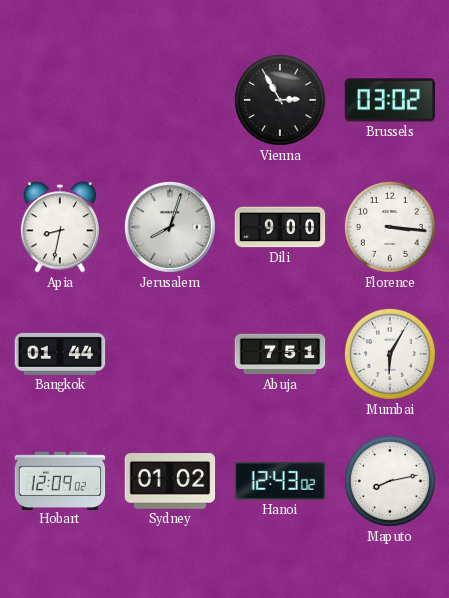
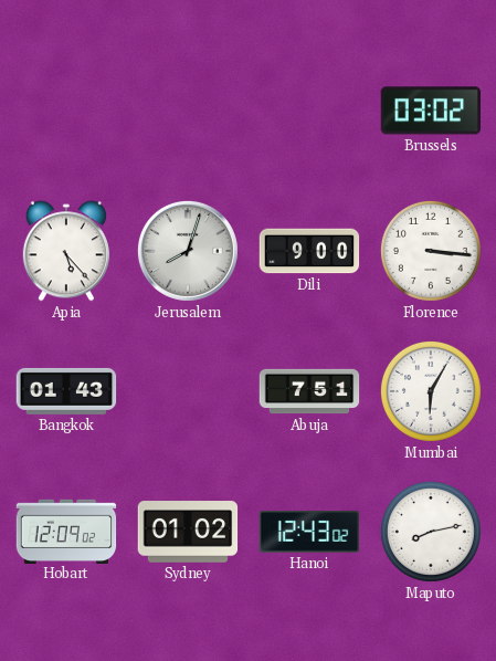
Vienna: 2:55 -> none
Apia: 8:32 -> 5:23
Bangkok: 01:44 -> 01:43
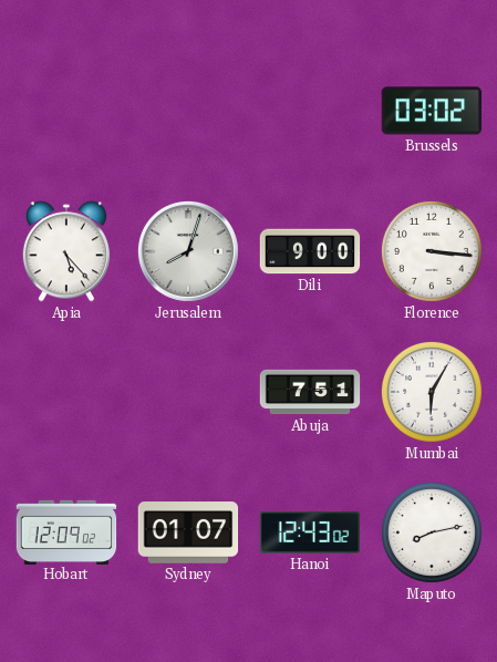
Bangkok: 01:43 -> none
Sydney: 01:02 -> 01:07
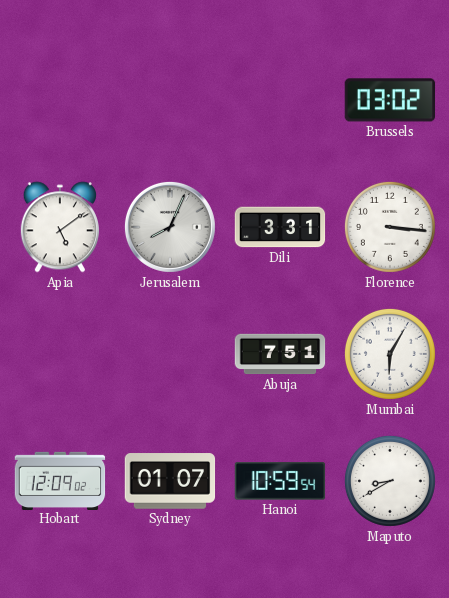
Apia: 5:23 -> 5:09
Jerusalem: 8:03 -> 8:04
Dili: 9:00 -> 3:31
Hanoi: 12:43 -> 10:59
Maputo: 8:13 -> 8:40
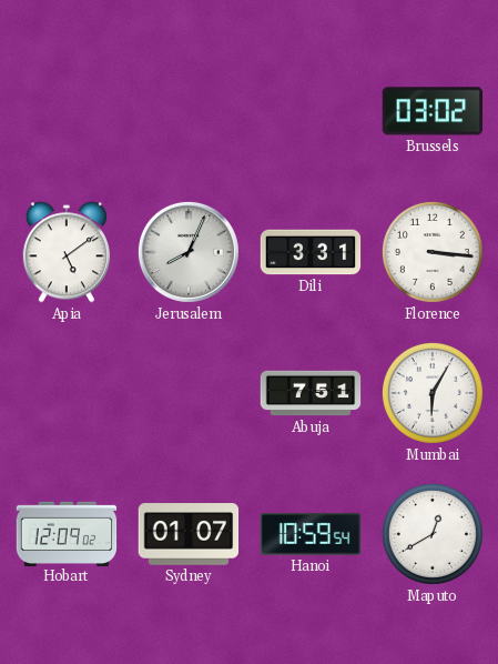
Maputo: 8:40 -> 12:40
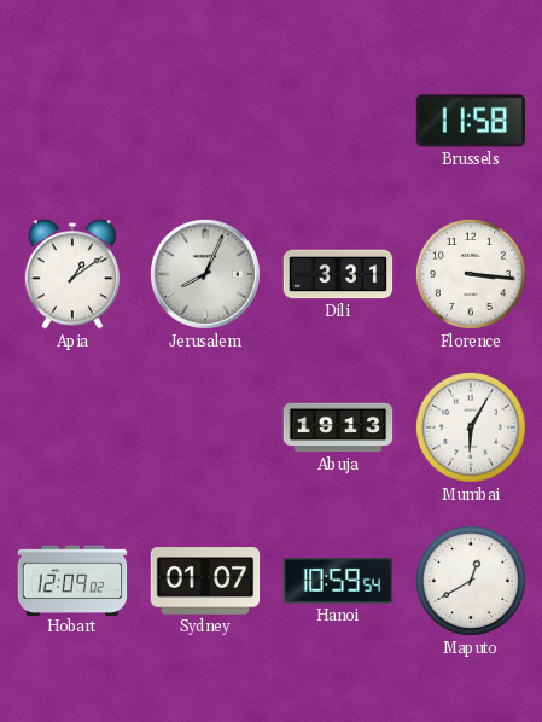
Brussels: 03:02 -> 11:58
Apia: 5:09 -> 1:09
Abuja: 7:51 -> 19:13
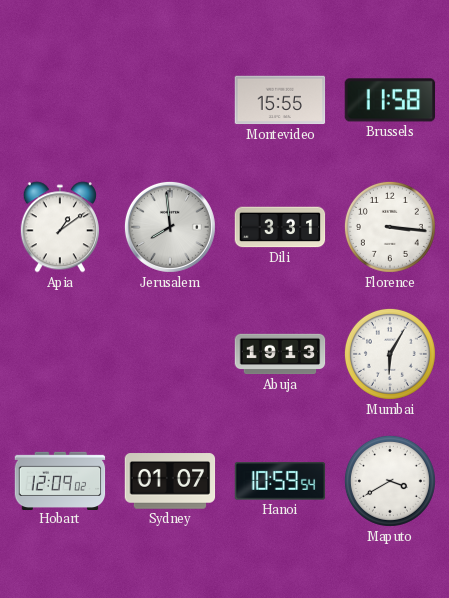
Montevideo: none -> 15:55
Jerusalem: 8:04 -> 7:59
Maputo: 12:40 -> 3:40
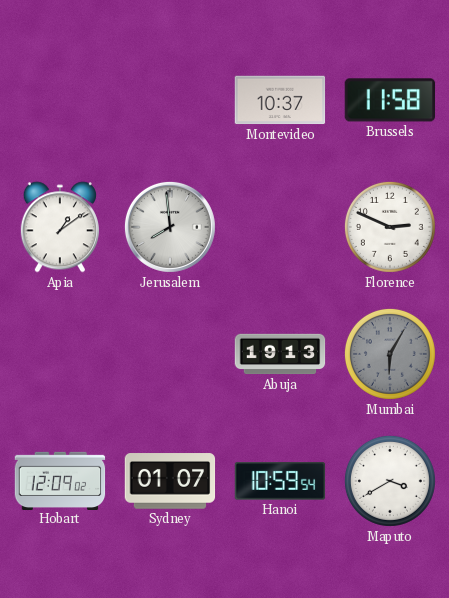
Montevideo: 15:55 -> 10:37
Dili: 3:31 -> none
Florence: 3:16 -> 2:49
Mumbai dial: white -> grey
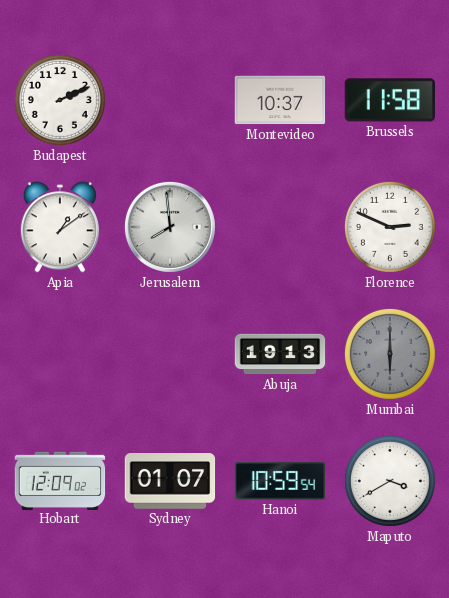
Budapest: none -> 2:11
Mumbai: 6:05 -> 6:00
